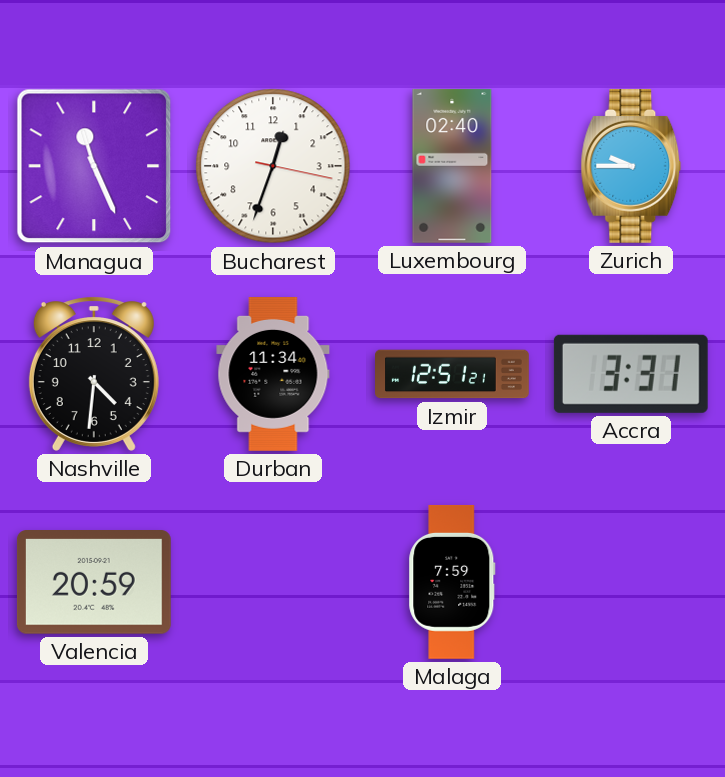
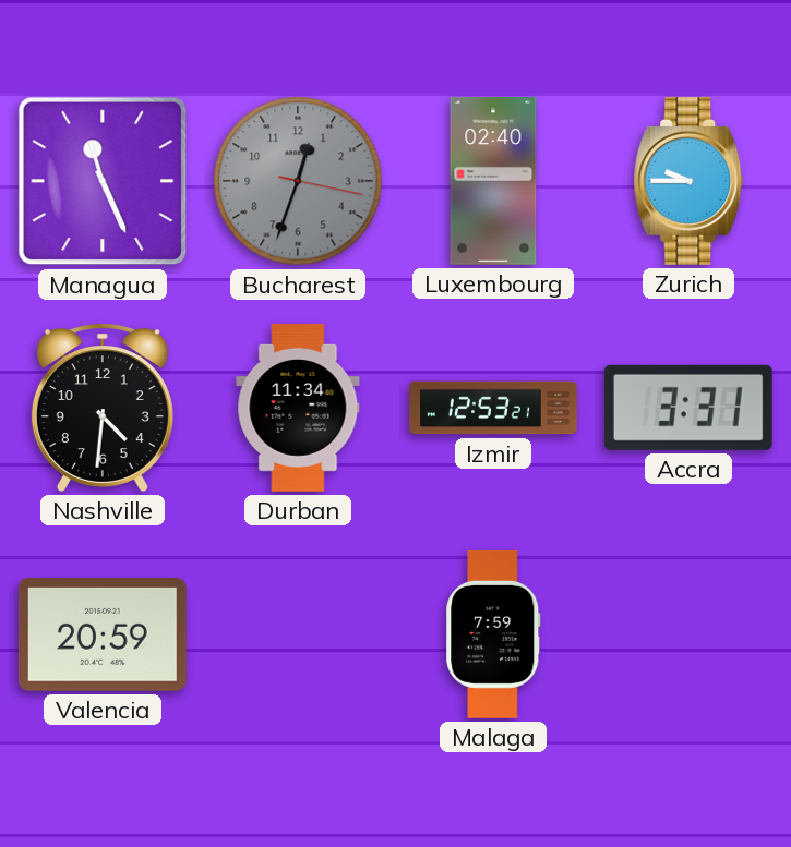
Bucharest dial: white -> grey
Izmir: 12:51 -> 12:53
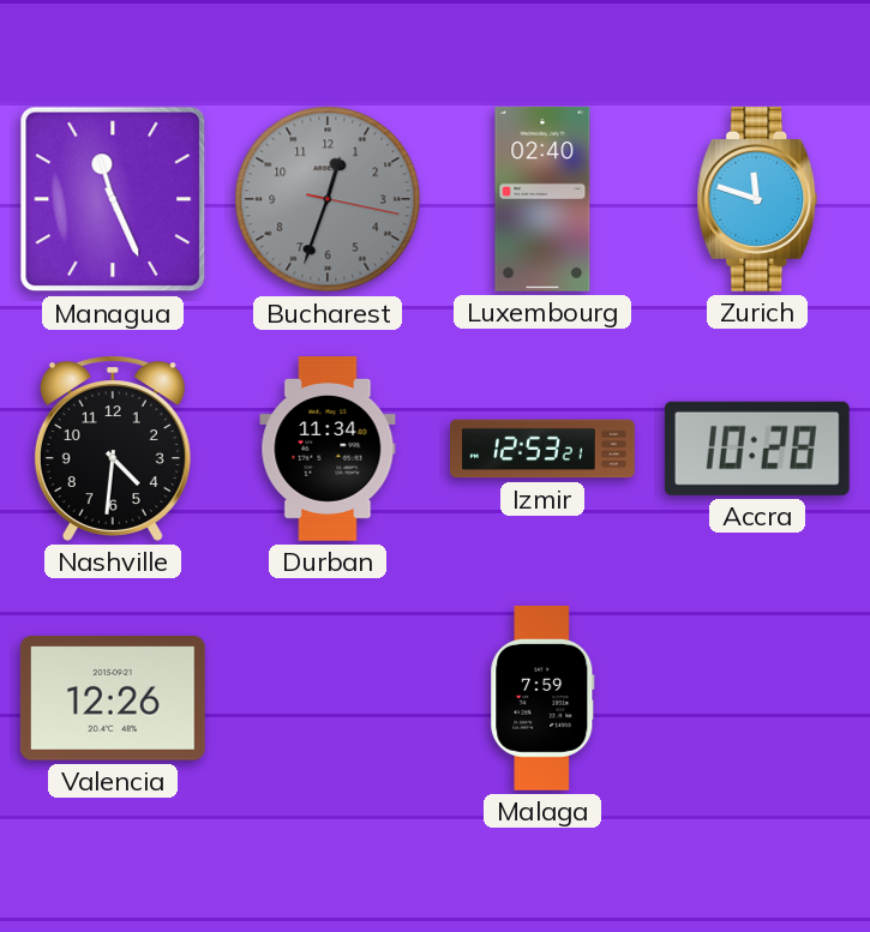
Zurich: 9:45 -> 11:48
Accra: 3:31 -> 10:28
Valencia: 20:59 -> 12:26
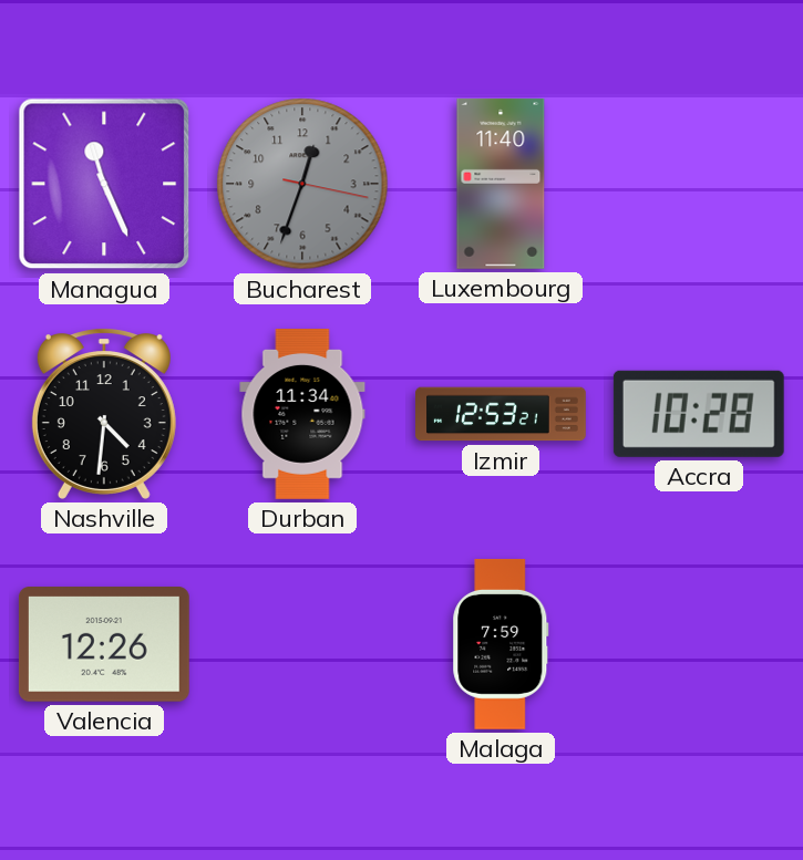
Luxembourg: 02:40 -> 11:40
Zurich: 11:48 -> none
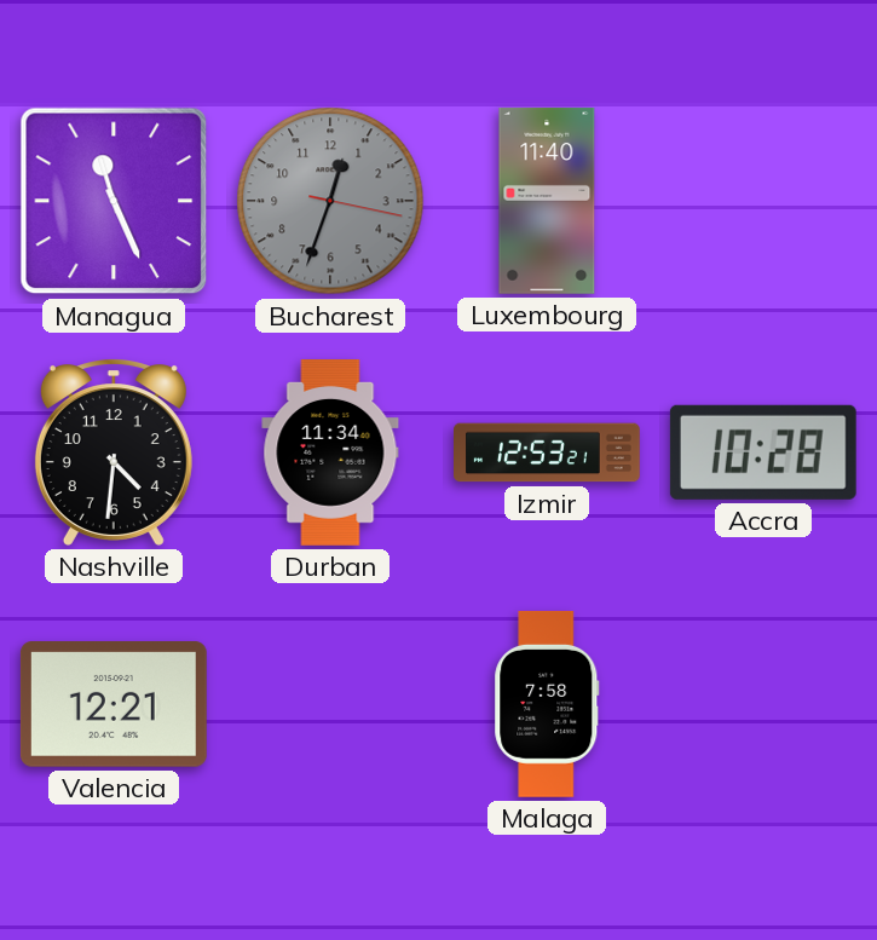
Valencia: 12:26 -> 12:21
Malaga: 7:59 -> 7:58
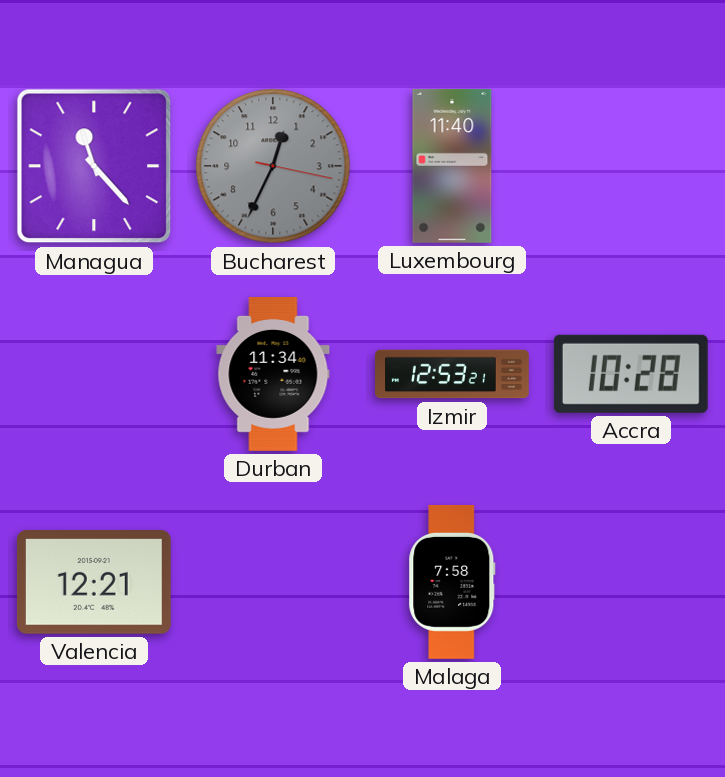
Managua: 11:26 -> 11:23
Bucharest: 12:33 -> 12:34
Nashville: 4:31 -> none
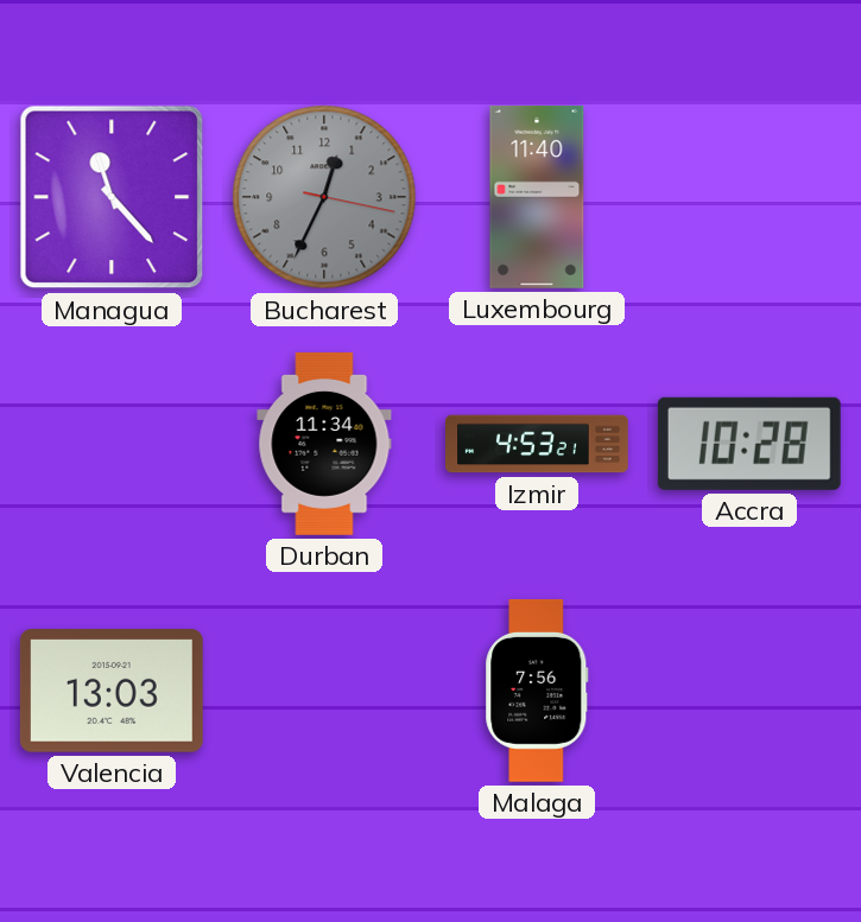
Izmir: 12:53 -> 4:53
Valencia: 12:21 -> 13:03
Malaga: 7:58 -> 7:56
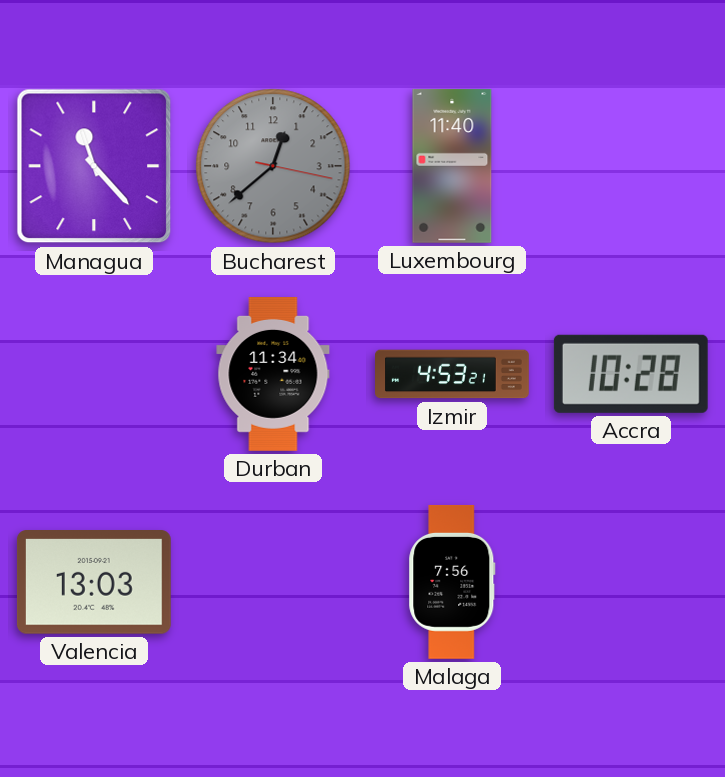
Bucharest: 12:34 -> 12:38
